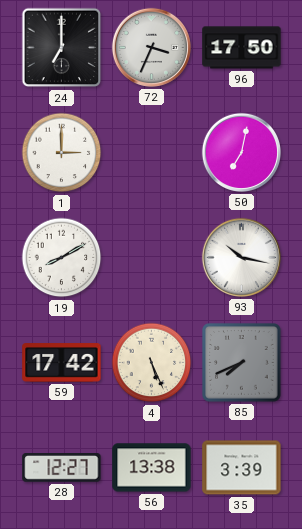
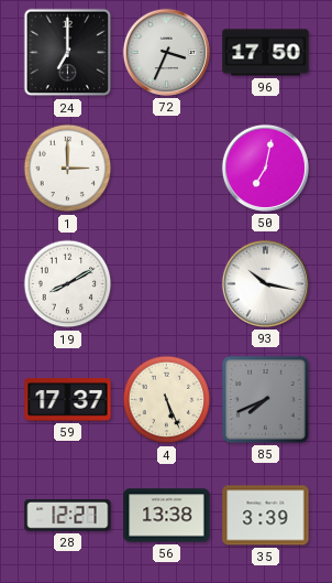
59: 17:42 -> 17:37
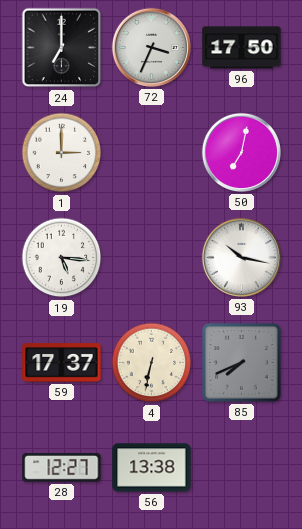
19: 8:10 -> 5:16
4: 5:26 -> 6:32
35: 3:39 -> none
